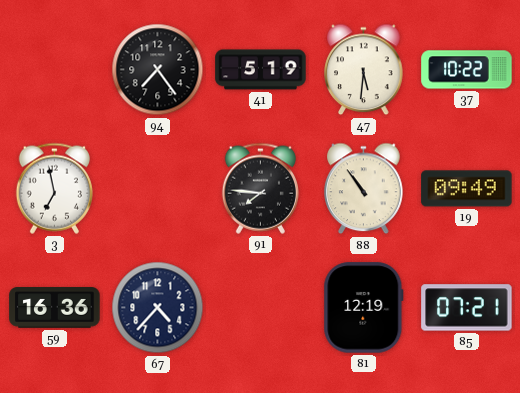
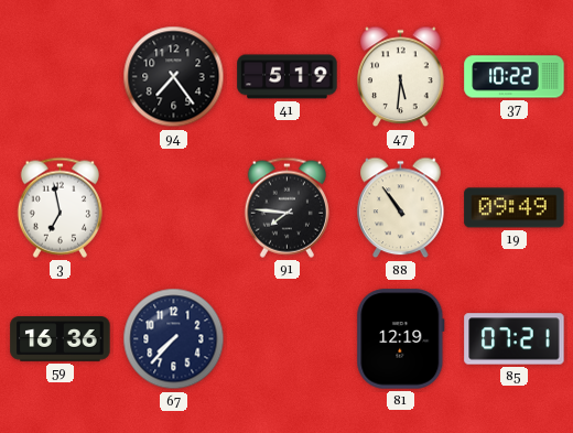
67: 4:37 -> 7:37
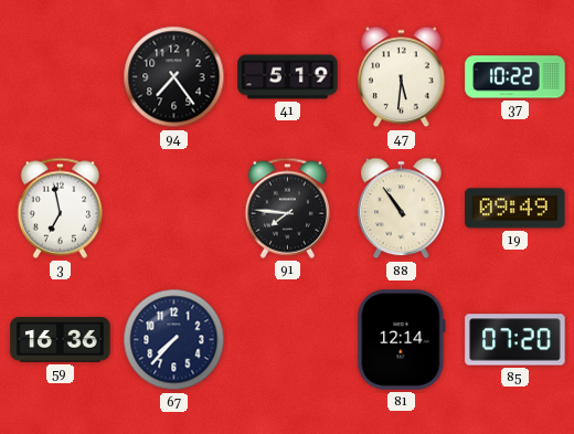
81: 12:19 -> 12:14
85: 07:21 -> 07:20
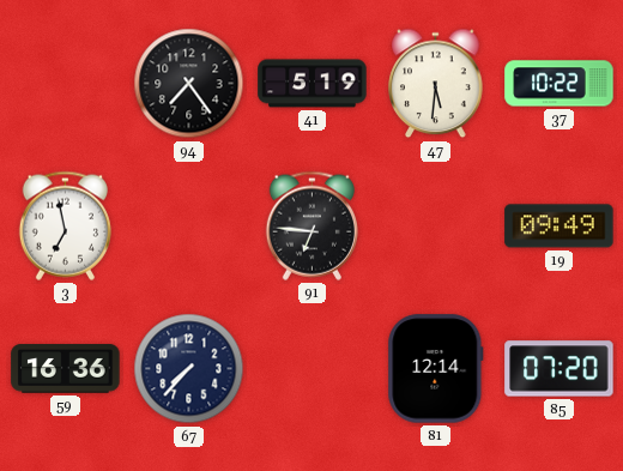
91: 7:46 -> 6:46
88: 10:54 -> none
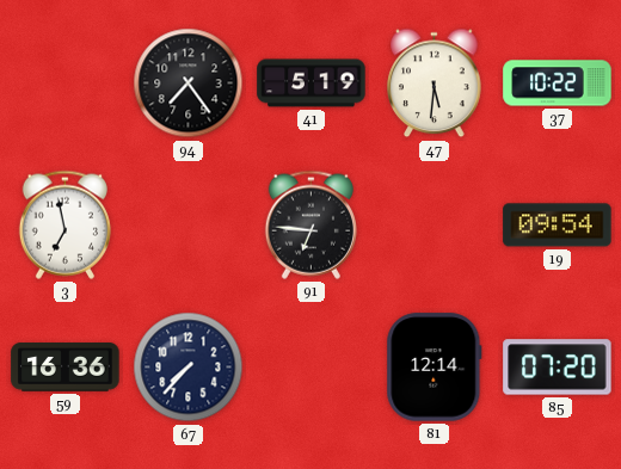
19: 09:49 -> 09:54
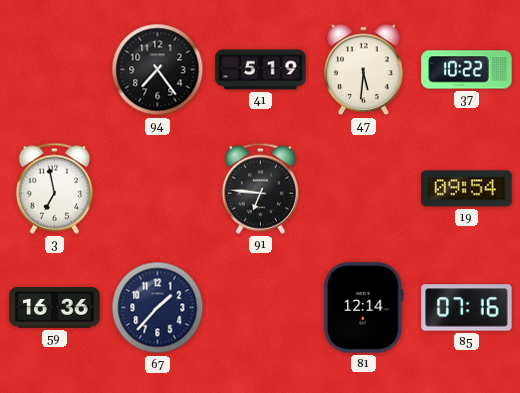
67: 7:37 -> 1:37
85: 07:20 -> 07:16
